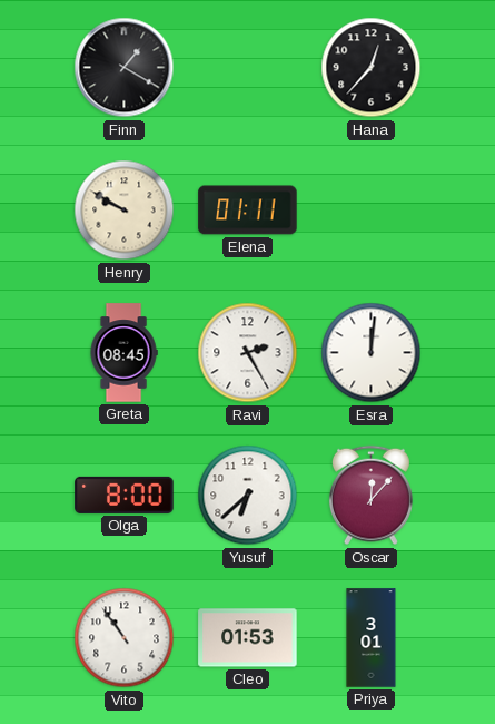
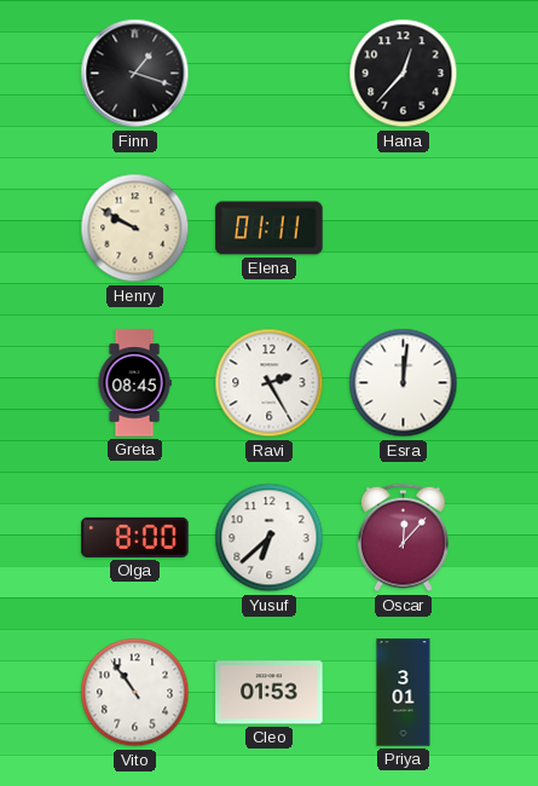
Finn: 1:20 -> 1:18
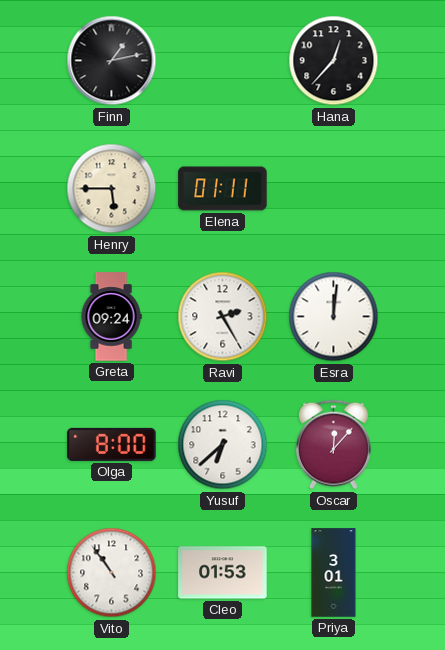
Finn: 1:18 -> 1:13
Henry: 9:50 -> 5:45
Greta: 08:45 -> 09:24
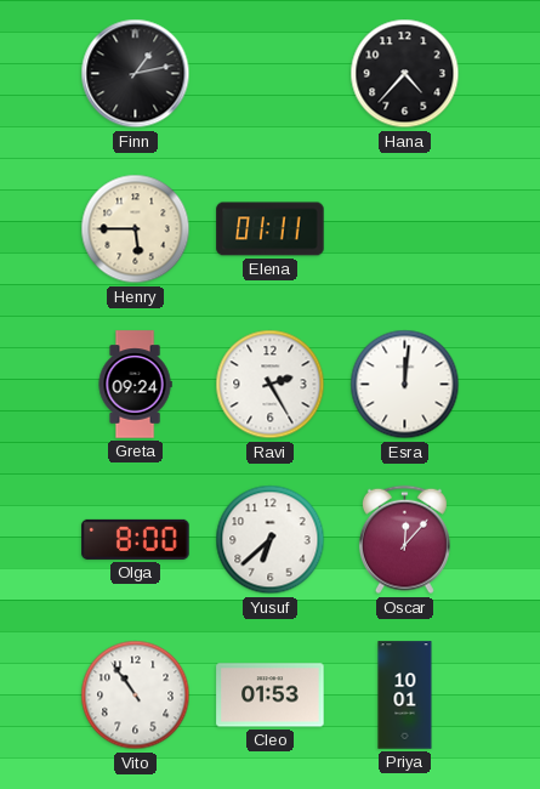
Hana: 12:37 -> 4:37
Priya: 3:01 -> 10:01
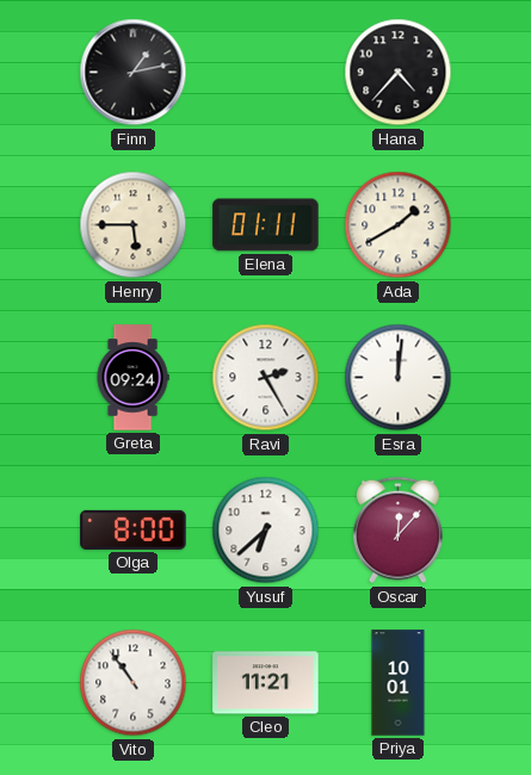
Ada: none -> 1:40
Cleo: 01:53 -> 11:21
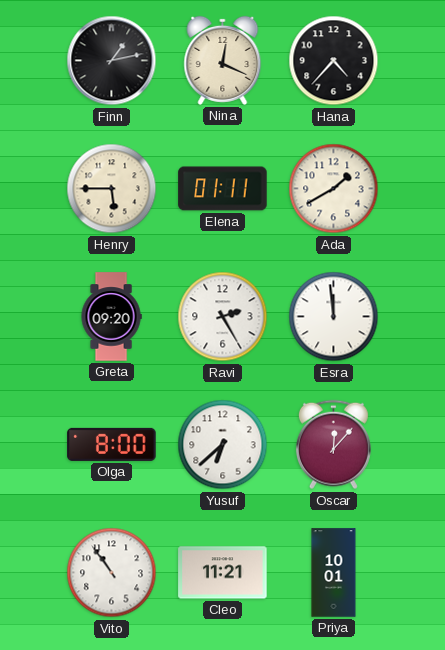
Nina: none -> 12:19
Greta: 09:24 -> 09:20
Esra: 12:01 -> 11:59
